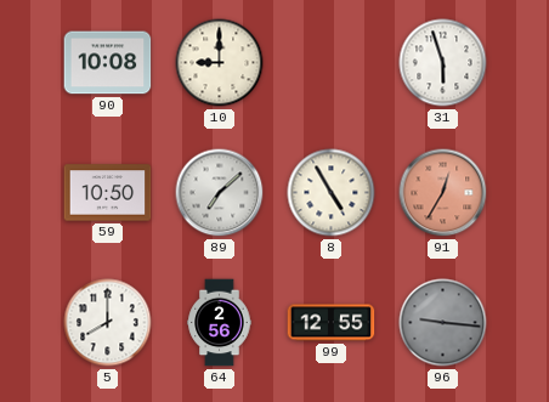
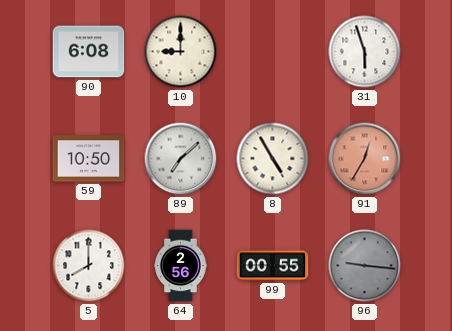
90: 10:08 -> 6:08
99: 12:55 -> 00:55
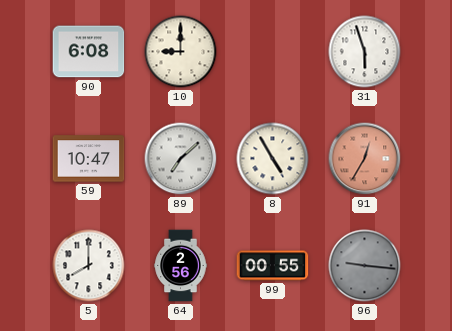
59: 10:50 -> 10:47
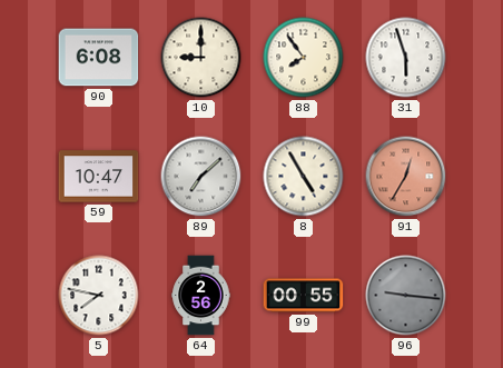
88: none -> 7:54
5: 8:00 -> 7:47
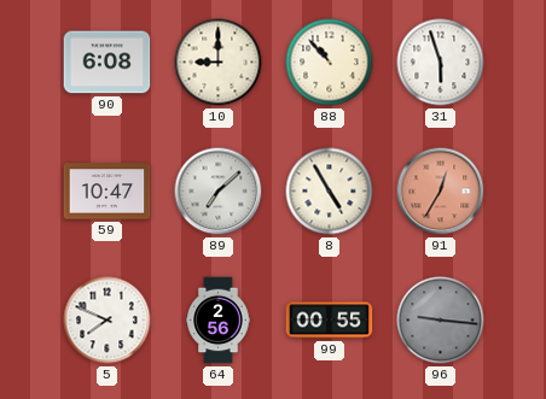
88: 7:54 -> 10:53
5: 7:47 -> 7:49
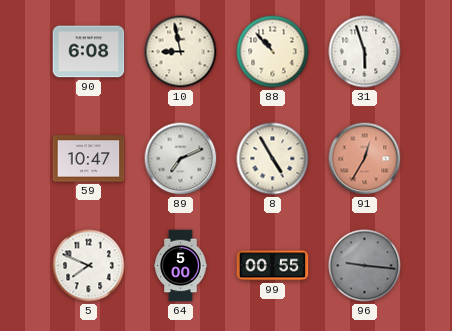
10: 9:00 -> 8:58
89: 7:08 -> 7:11
64: 2:56 -> 5:00
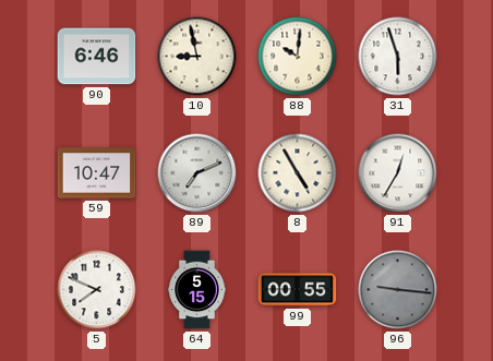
90: 6:08 -> 6:46
88: 10:53 -> 10:01
91 dial: salmon -> white
64: 5:00 -> 5:15
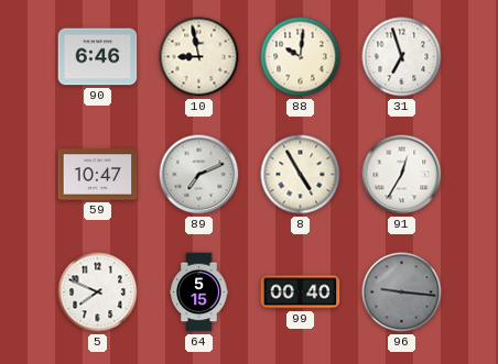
31: 5:57 -> 6:57
99: 00:55 -> 00:40
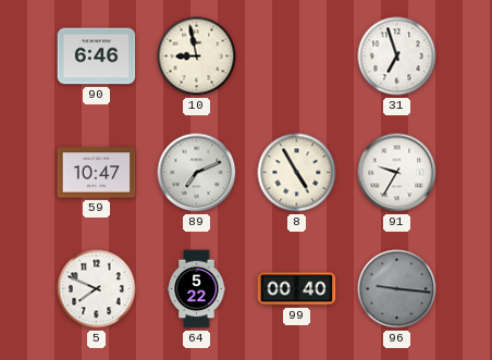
88: 10:01 -> none
91: 12:35 -> 9:35
64: 5:15 -> 5:22
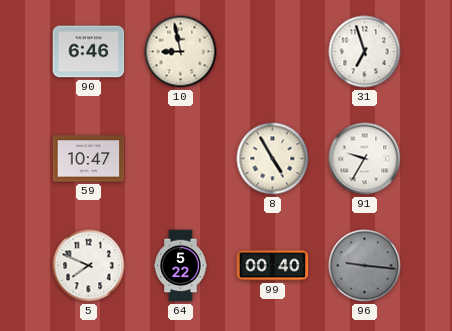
89: 7:11 -> none
